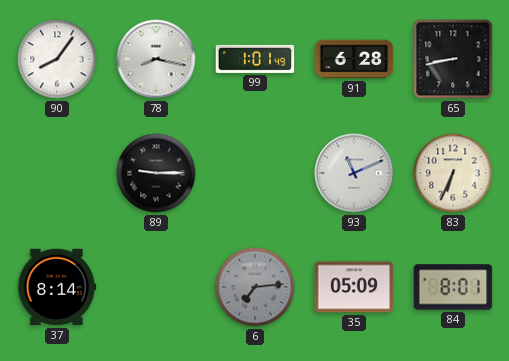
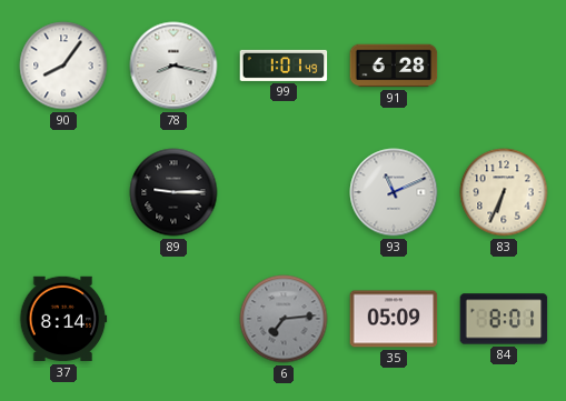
65: 8:43 -> none
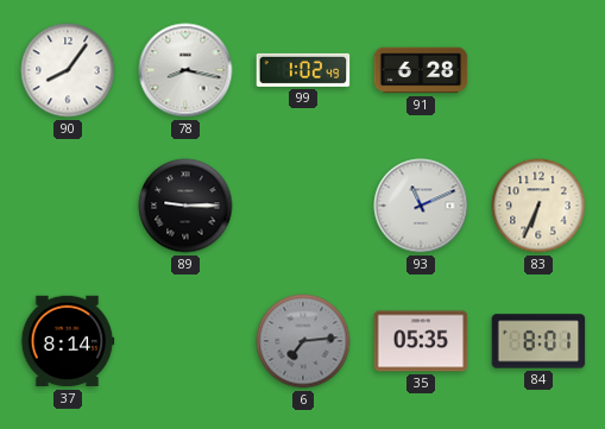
99: 1:01 -> 1:02
35: 05:09 -> 05:35
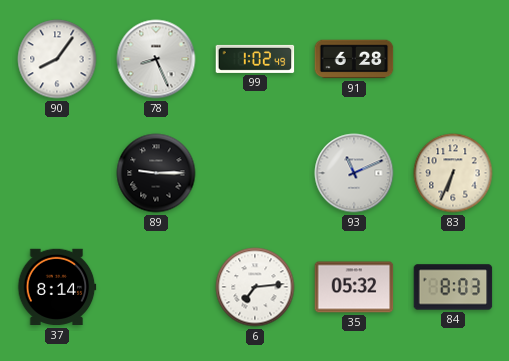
78: 8:17 -> 8:26
6 dial: grey -> white
35: 05:35 -> 05:32
84: 8:01 -> 8:03
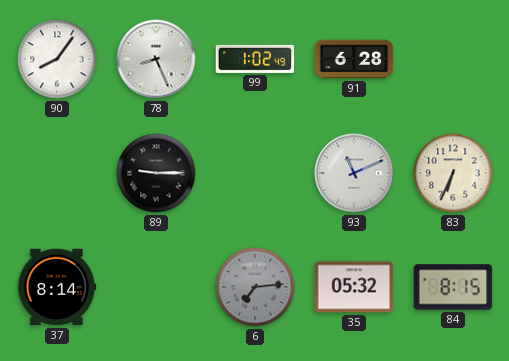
6 dial: white -> grey
84: 8:03 -> 8:15
